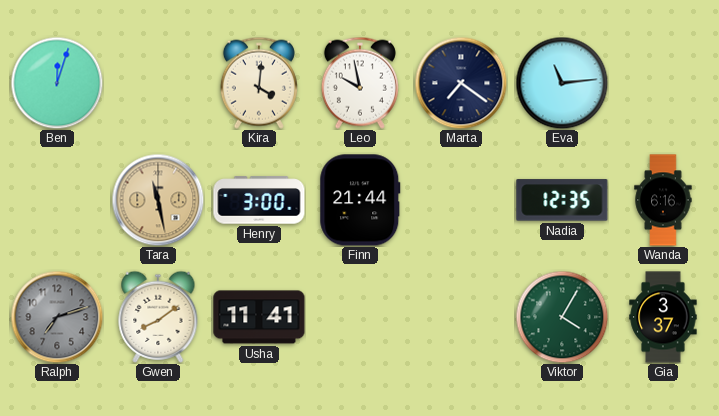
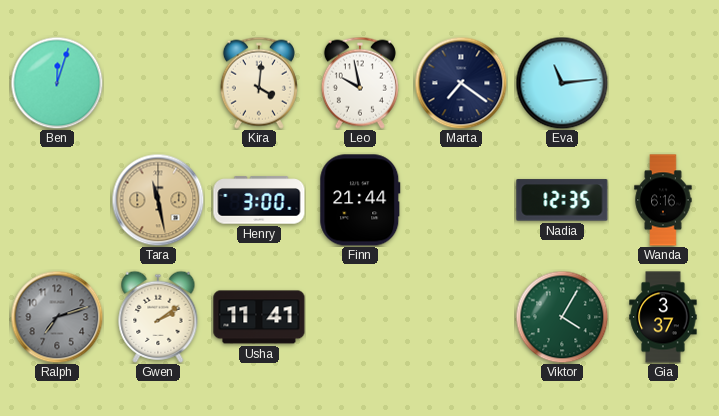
Gwen: 8:09 -> 2:09
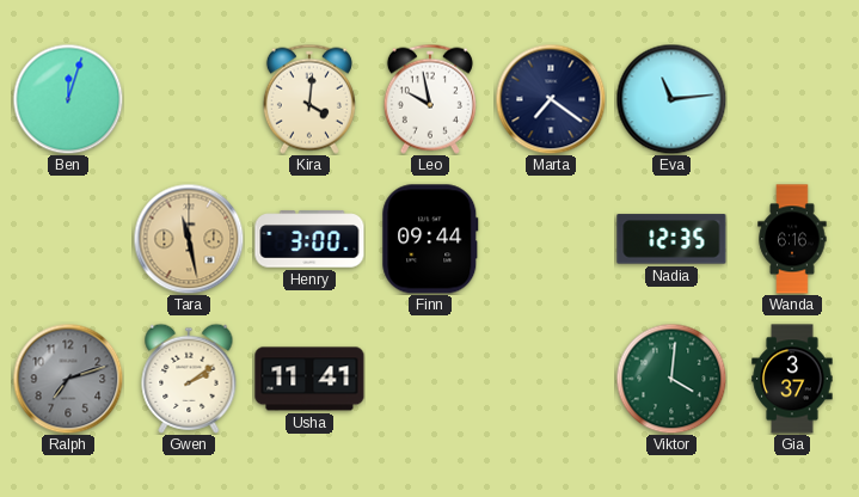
Finn: 21:44 -> 09:44
Viktor: 4:05 -> 4:01
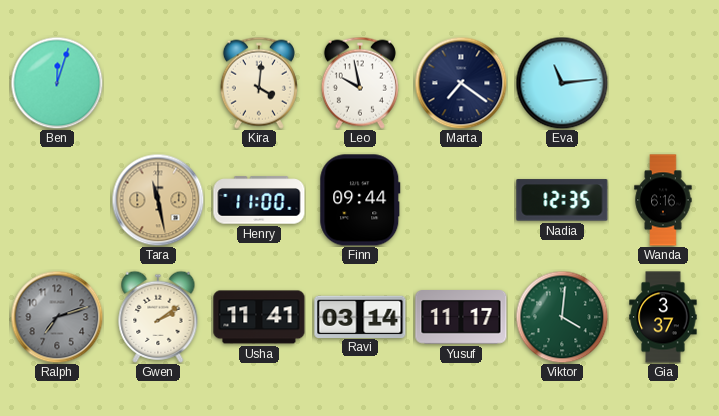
Henry: 3:00 -> 11:00
Ravi: none -> 03:14
Yusuf: none -> 11:17
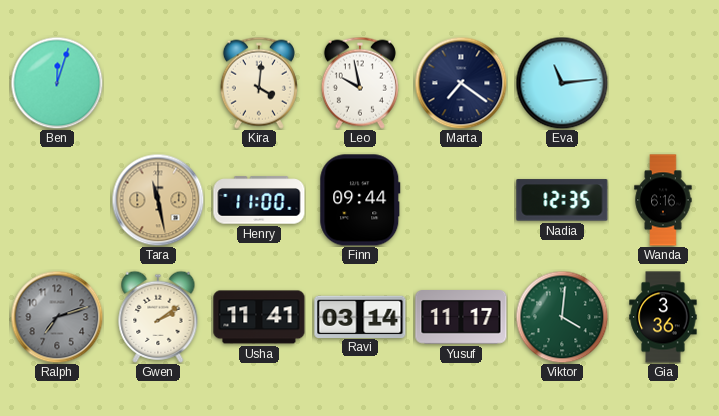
Gia: 3:37 -> 3:36
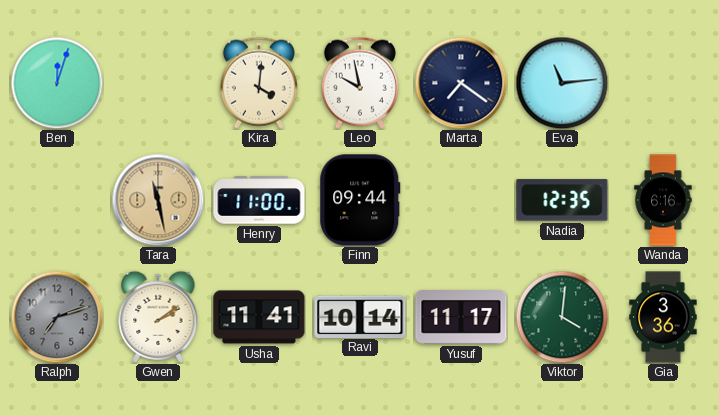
Ravi: 03:14 -> 10:14
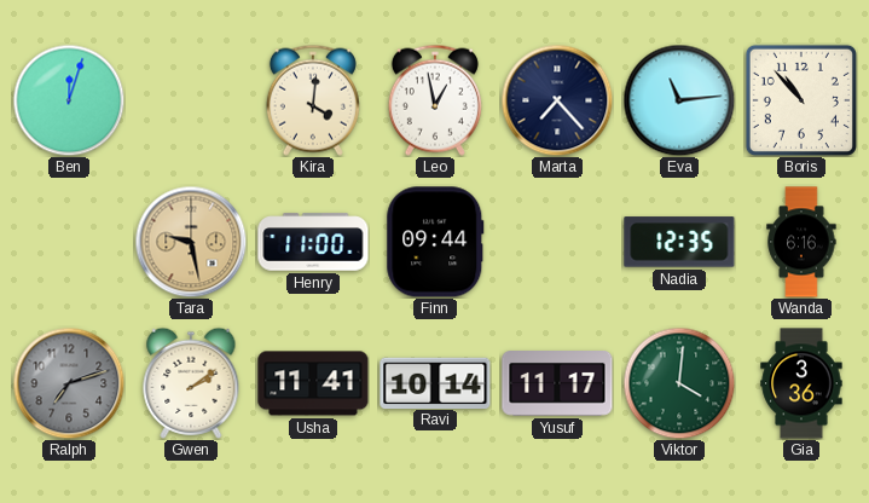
Leo: 9:58 -> 12:58
Marta: 7:21 -> 7:23
Boris: none -> 10:53
Tara: 11:28 -> 9:28
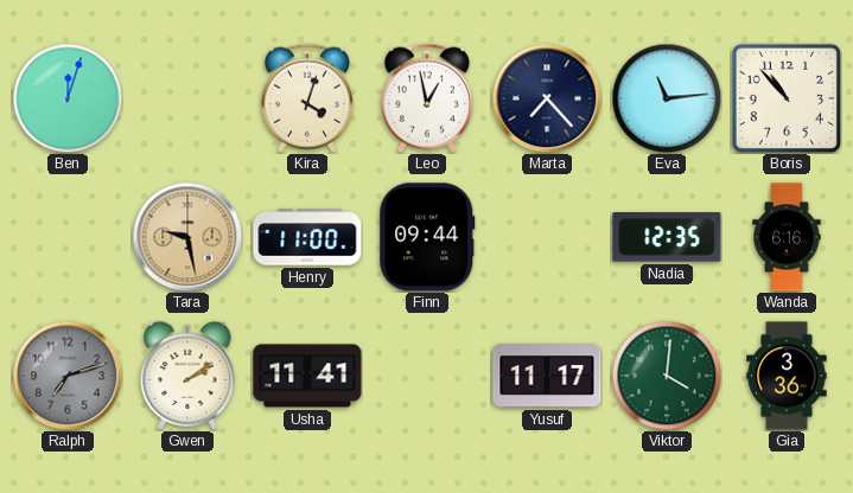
Kira: 4:01 -> 4:03
Ravi: 10:14 -> none
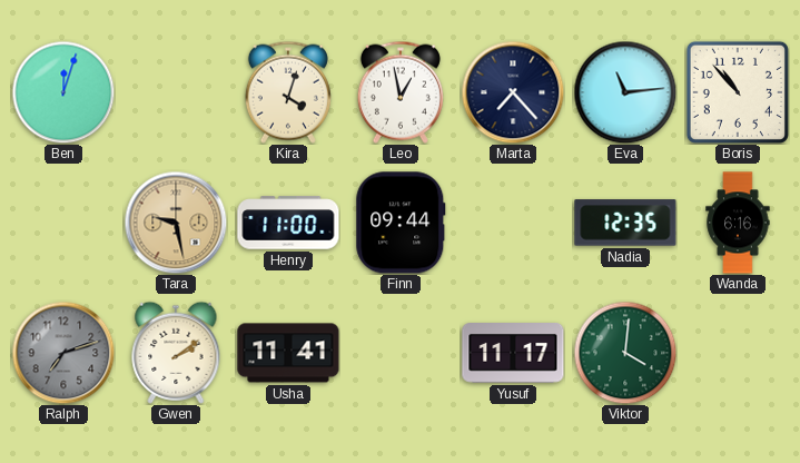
Gia: 3:36 -> none
